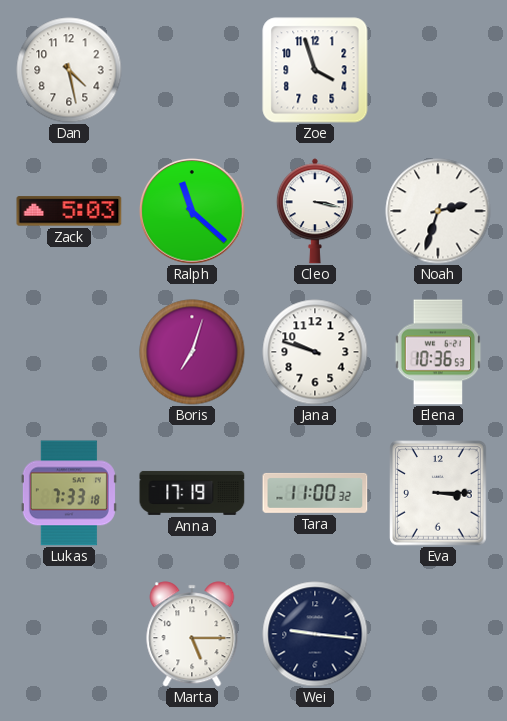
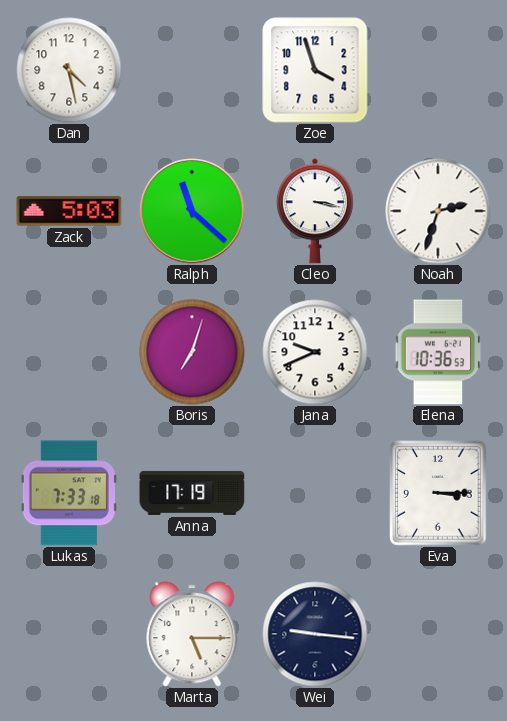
Jana: 9:48 -> 9:41
Tara: 11:00 -> none
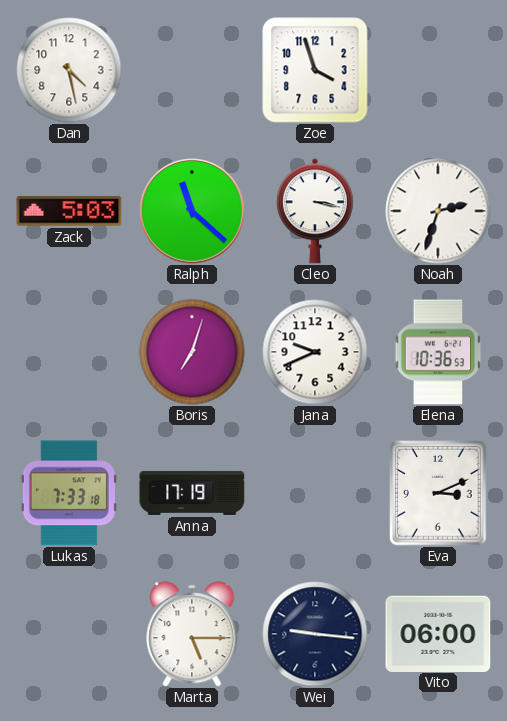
Eva: 3:15 -> 3:11
Vito: none -> 06:00
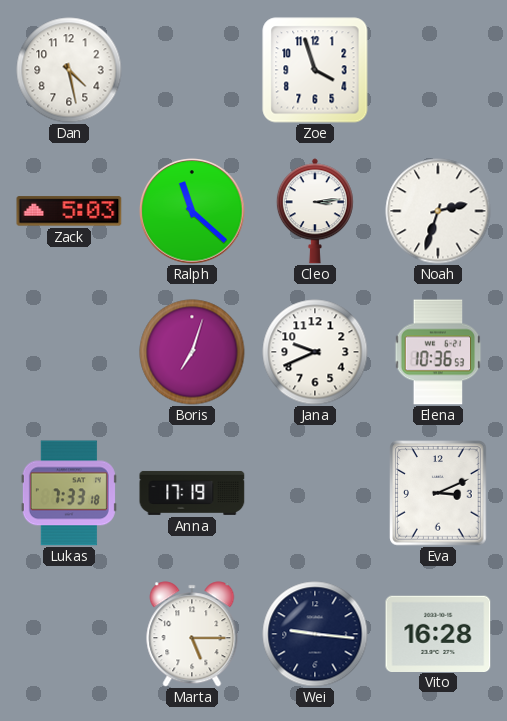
Cleo: 3:17 -> 3:14
Vito: 06:00 -> 16:28
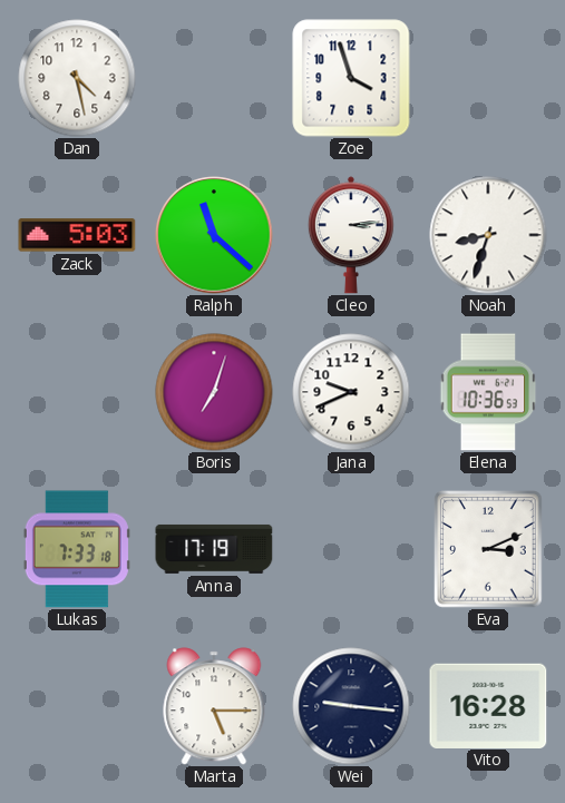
Noah: 2:33 -> 8:33
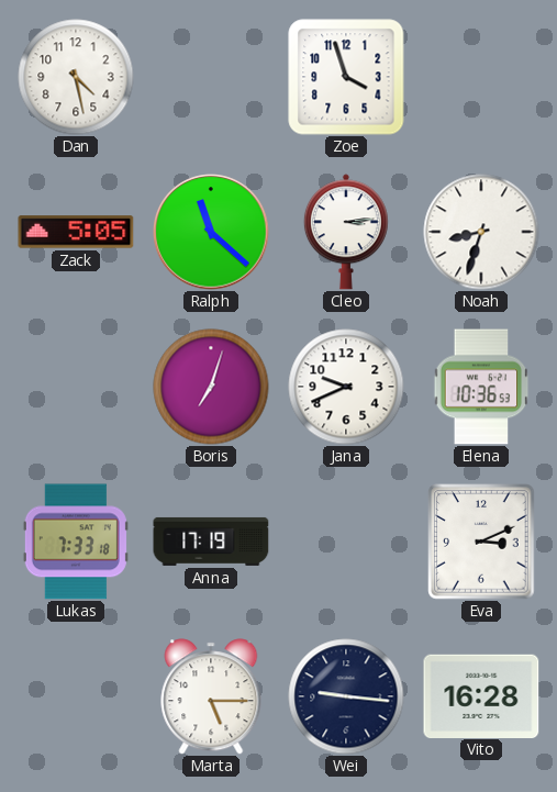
Zack: 5:03 -> 5:05
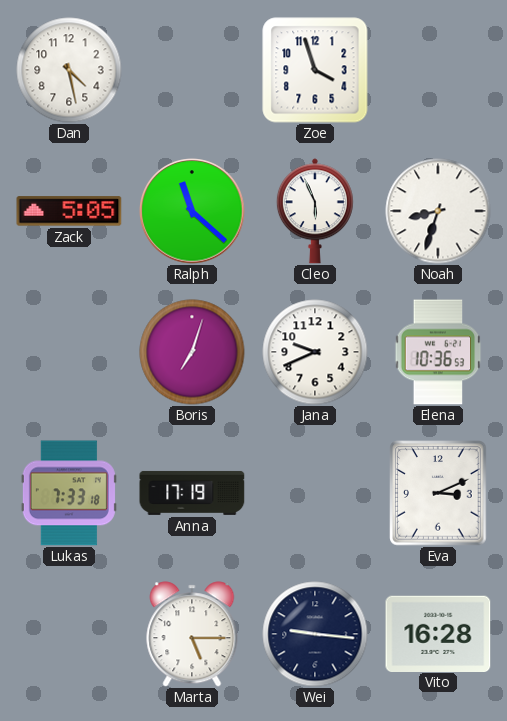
Cleo: 3:14 -> 5:56
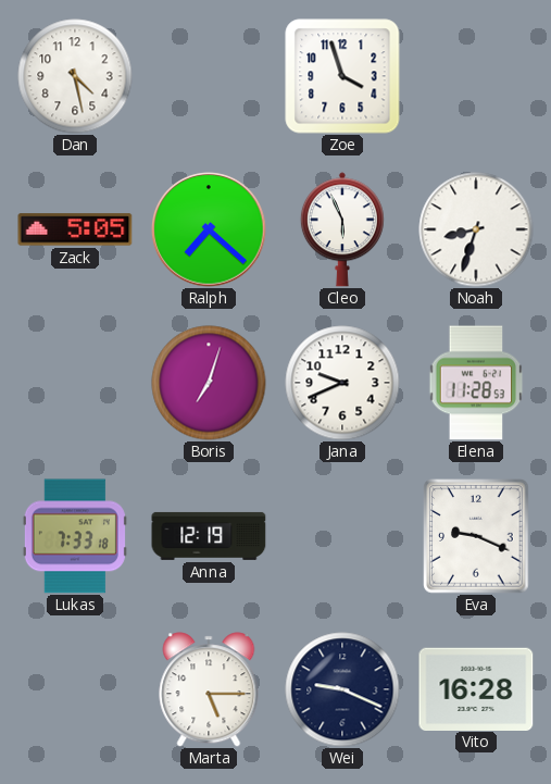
Ralph: 11:22 -> 7:22
Elena: 10:36 -> 11:28
Anna: 17:19 -> 12:19
Eva: 3:11 -> 9:19
Wei: 9:16 -> 9:19
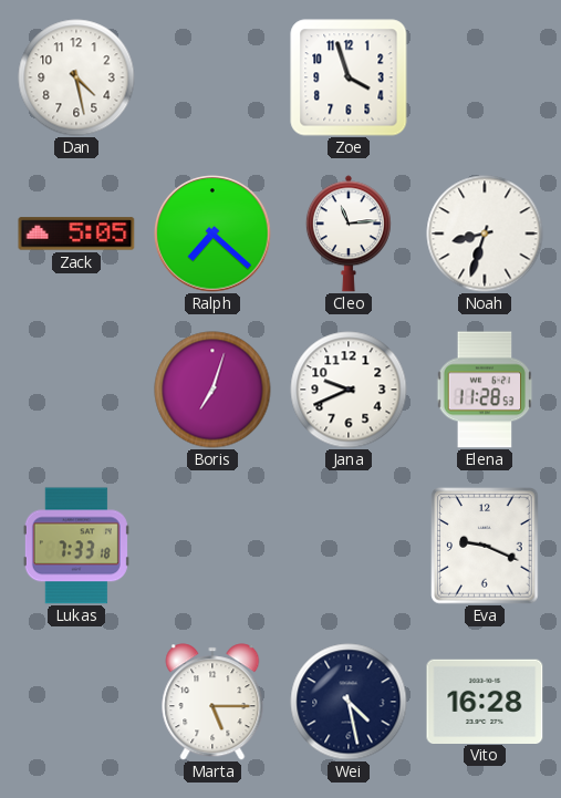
Cleo: 5:56 -> 11:14
Anna: 12:19 -> none
Wei: 9:19 -> 4:28
